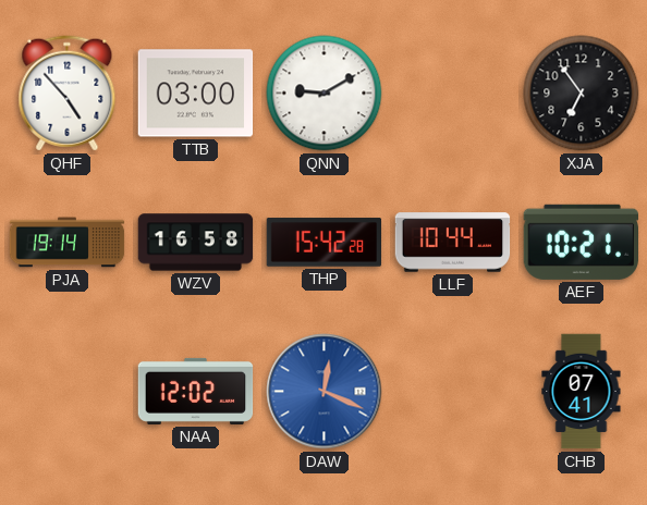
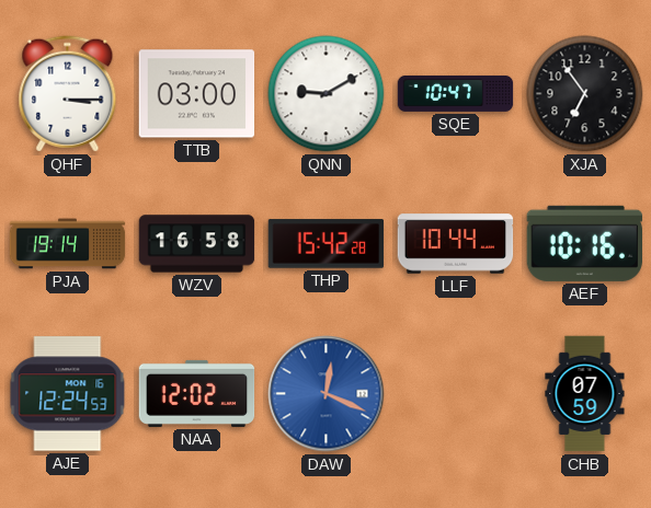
QHF: 4:53 -> 3:15
SQE: none -> 10:47
AEF: 10:21 -> 10:16
AJE: none -> 12:24
CHB: 07:41 -> 07:59
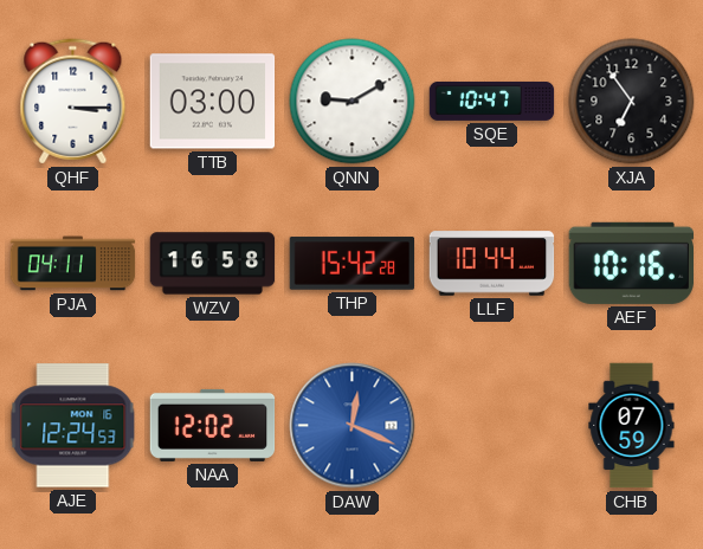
PJA: 19:14 -> 04:11
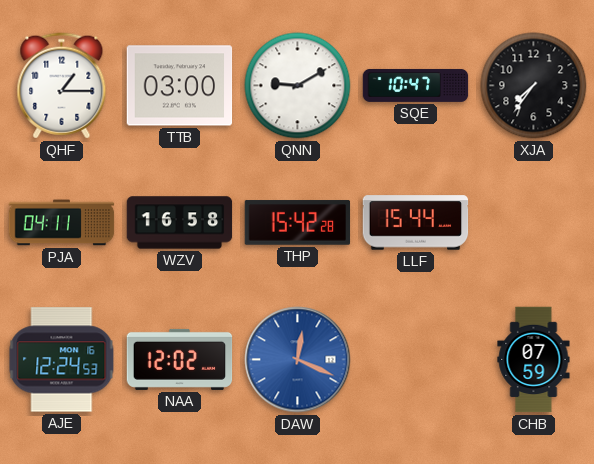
QHF: 3:15 -> 1:15
XJA: 6:54 -> 7:36
LLF: 10:44 -> 15:44
AEF: 10:16 -> none
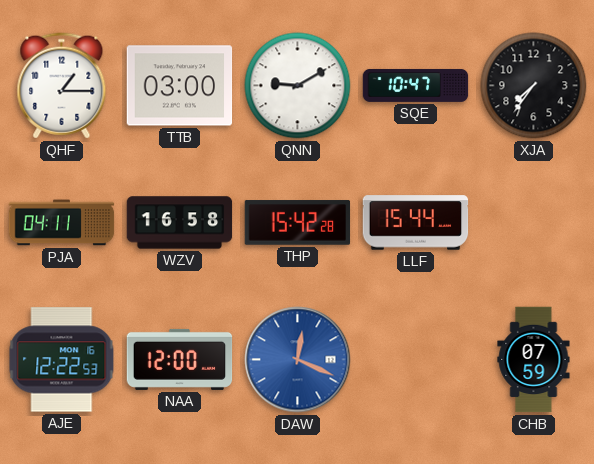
AJE: 12:24 -> 12:22
NAA: 12:02 -> 12:00
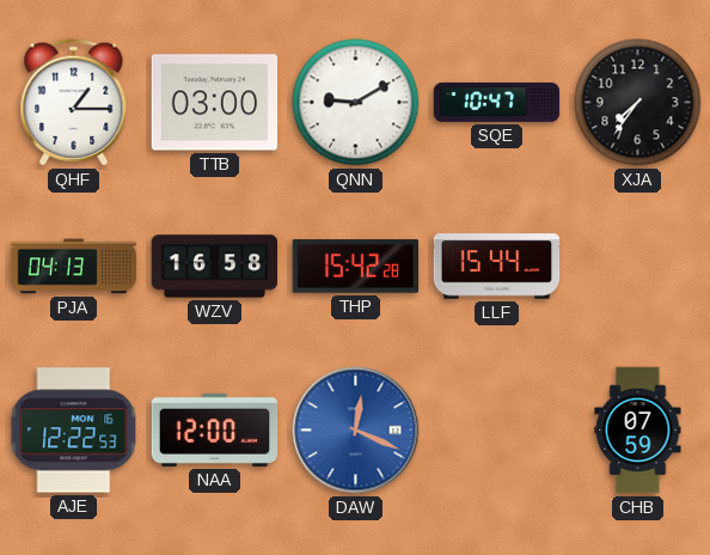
PJA: 04:11 -> 04:13
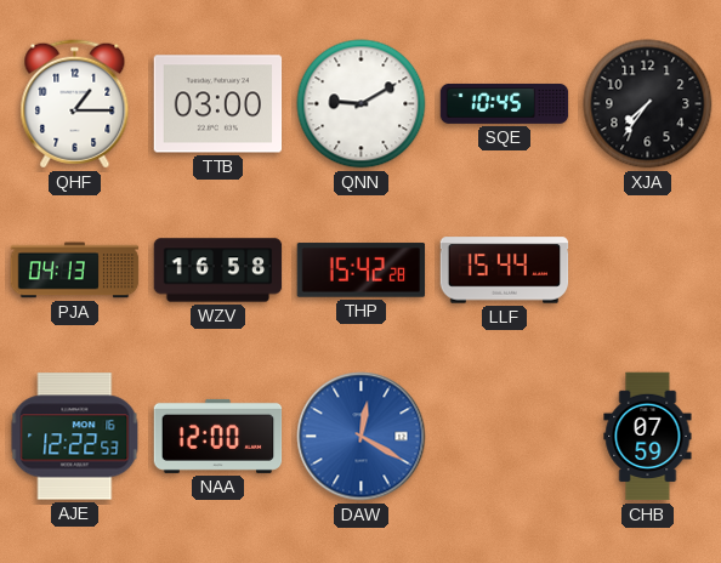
SQE: 10:47 -> 10:45
DAW: 12:19 -> 12:20
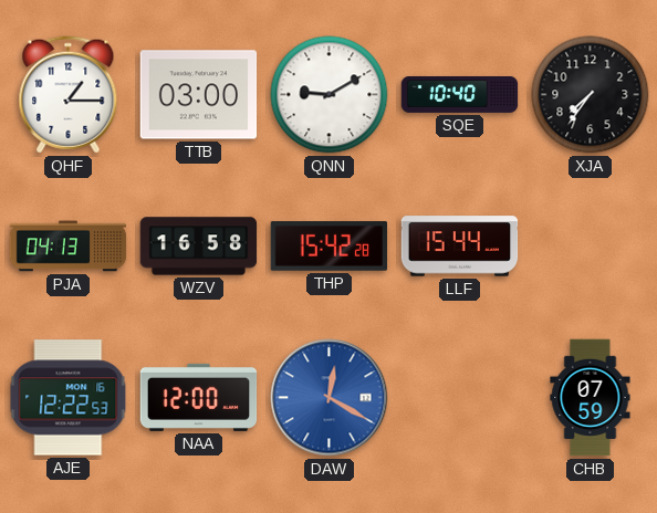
SQE: 10:45 -> 10:40
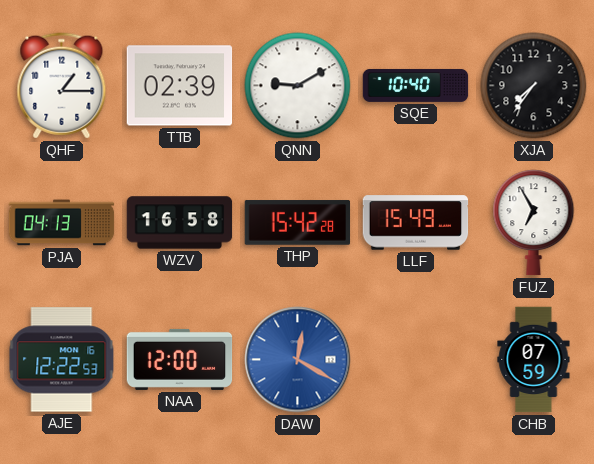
TTB: 03:00 -> 02:39
LLF: 15:44 -> 15:49
FUZ: none -> 6:55
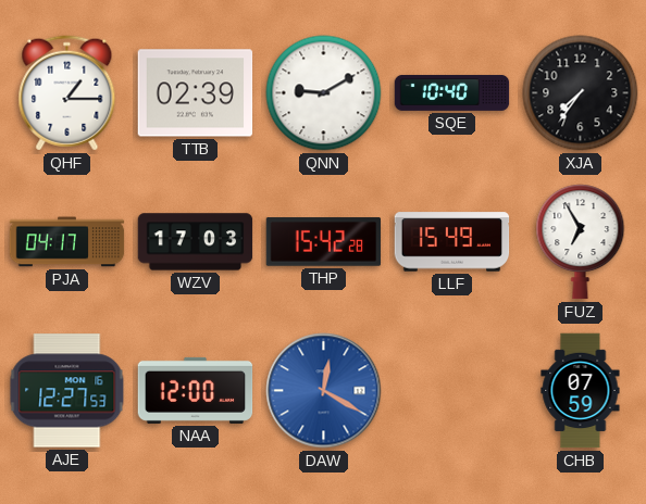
PJA: 04:13 -> 04:17
WZV: 16:58 -> 17:03
AJE: 12:22 -> 12:27
